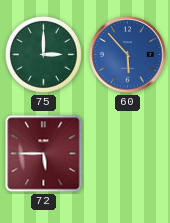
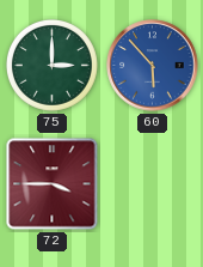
72: 5:45 -> 3:45
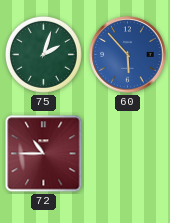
75: 3:00 -> 2:03
72: 3:45 -> 10:45
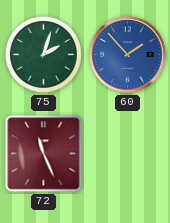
60: 5:53 -> 1:53
72: 10:45 -> 11:26
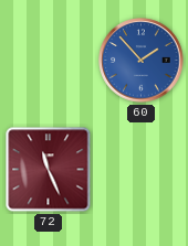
75: 2:03 -> none
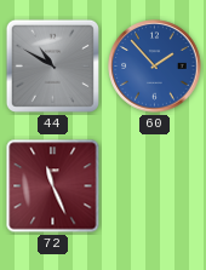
44: none -> 10:50
